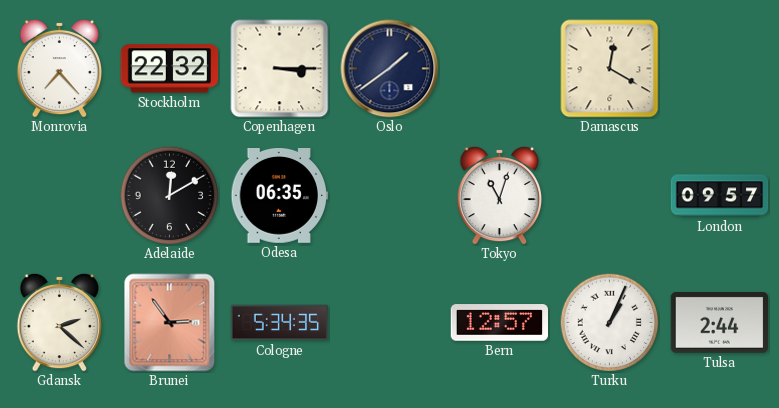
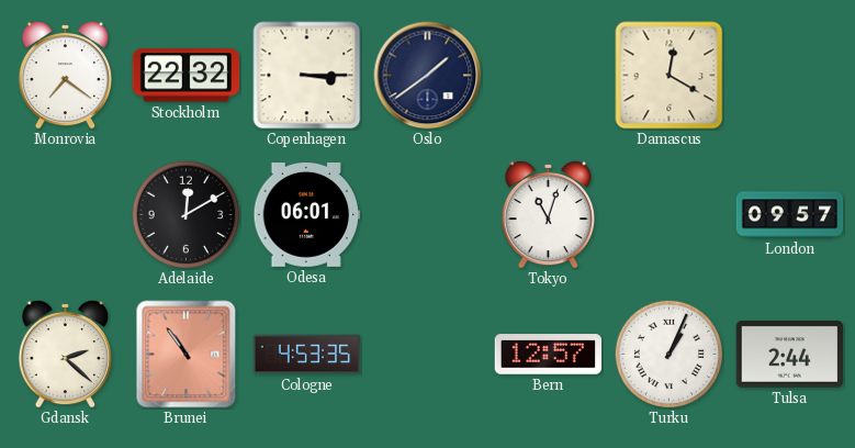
Monrovia: 7:23 -> 7:21
Odesa: 06:35 -> 06:01
Brunei: 2:54 -> 10:54
Cologne: 5:34 -> 4:53
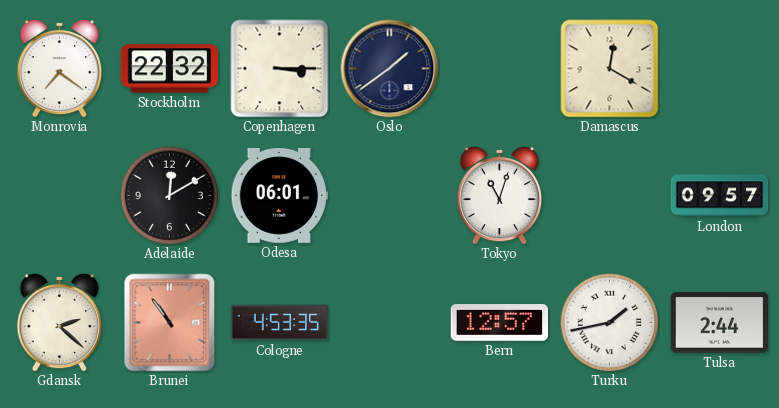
Turku: 1:04 -> 1:43
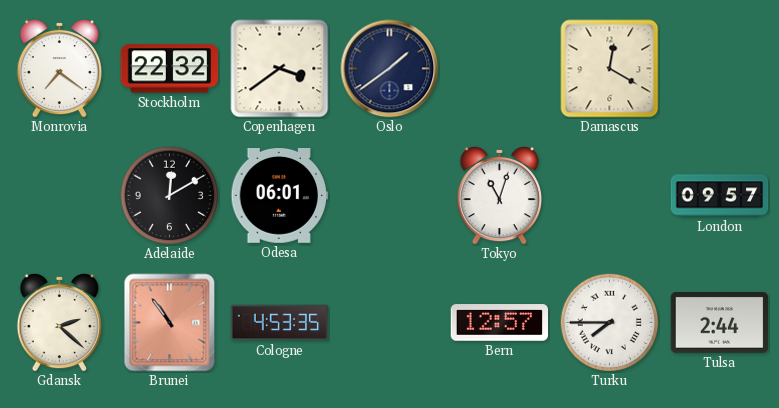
Copenhagen: 3:15 -> 3:39
Turku: 1:43 -> 7:45
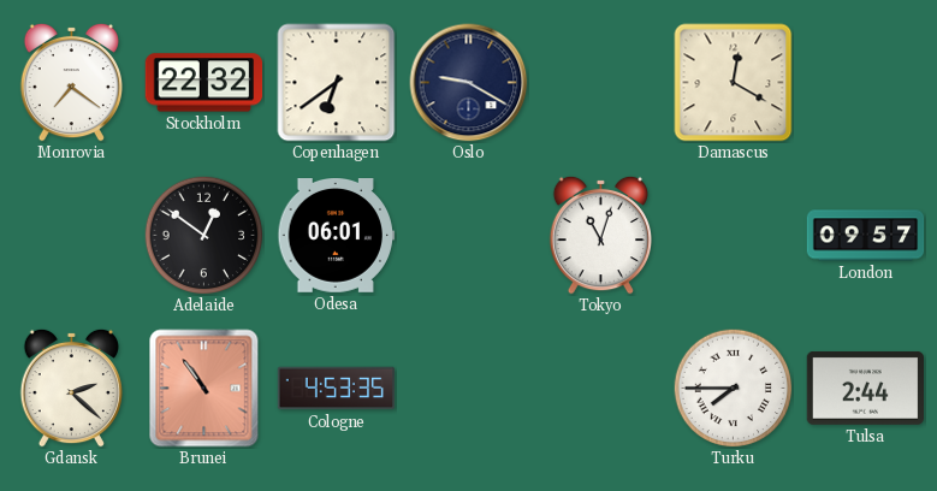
Copenhagen: 3:39 -> 6:39
Oslo: 1:39 -> 9:20
Adelaide: 12:10 -> 12:51
Bern: 12:57 -> none
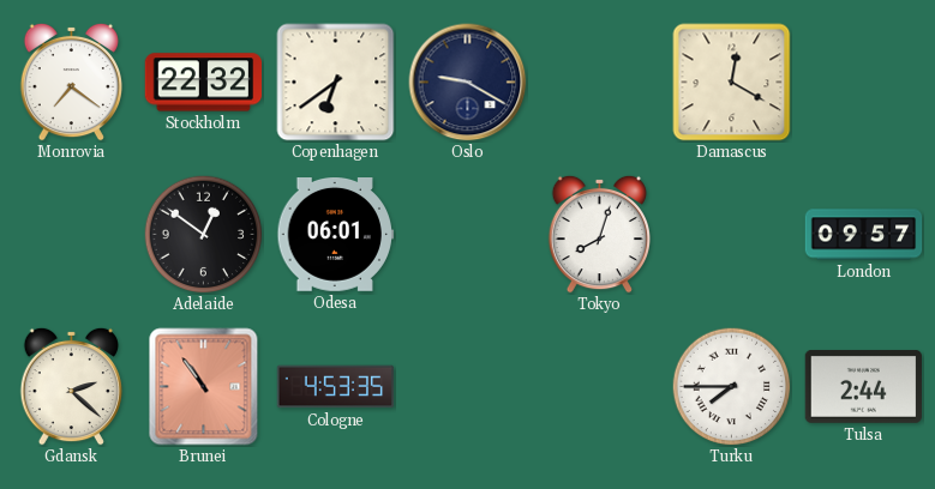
Tokyo: 11:03 -> 8:03
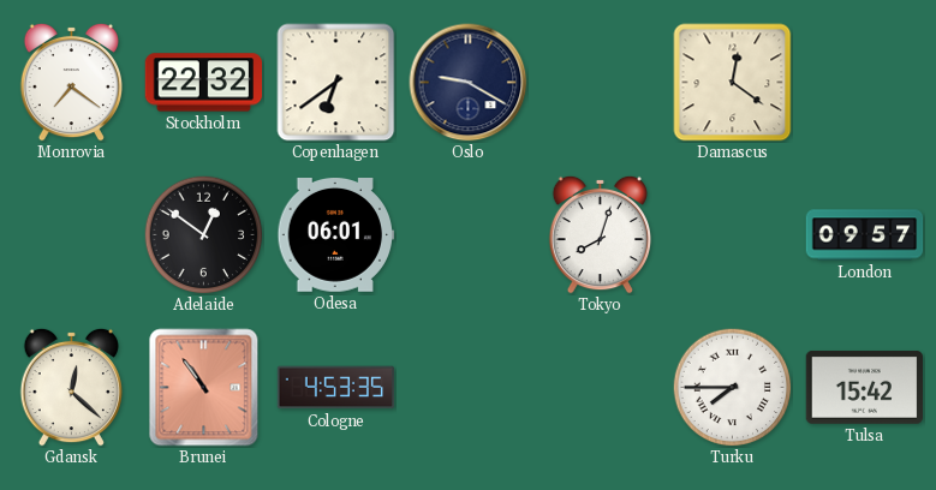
Damascus: 12:20 -> 12:21
Gdansk: 2:22 -> 12:22
Tulsa: 2:44 -> 15:42
